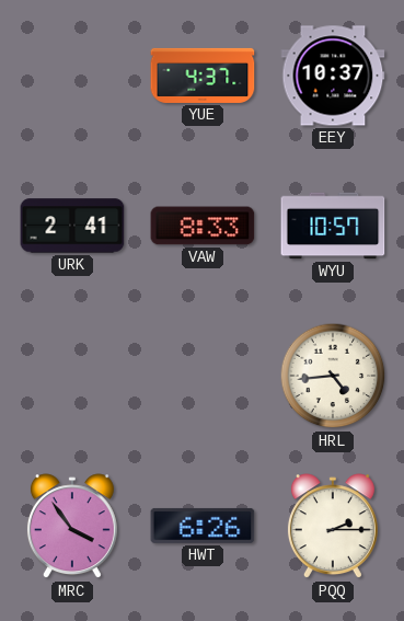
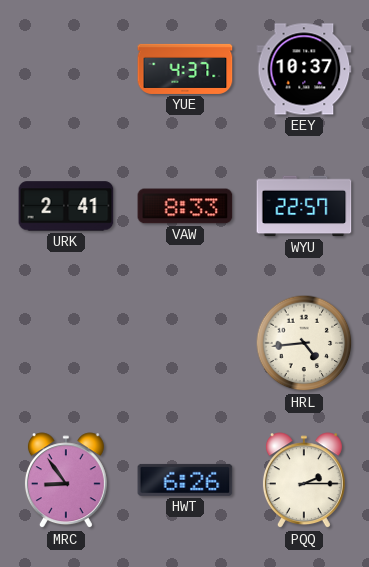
WYU: 10:57 -> 22:57
MRC: 3:54 -> 8:54
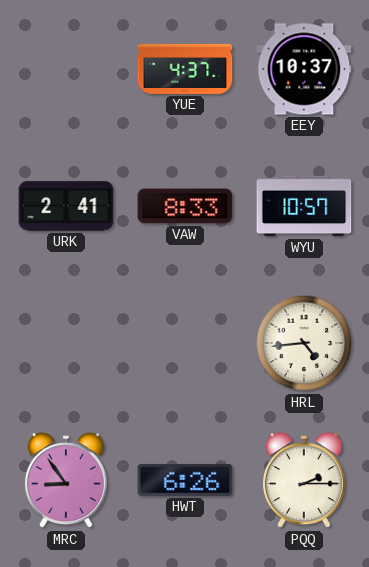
WYU: 22:57 -> 10:57
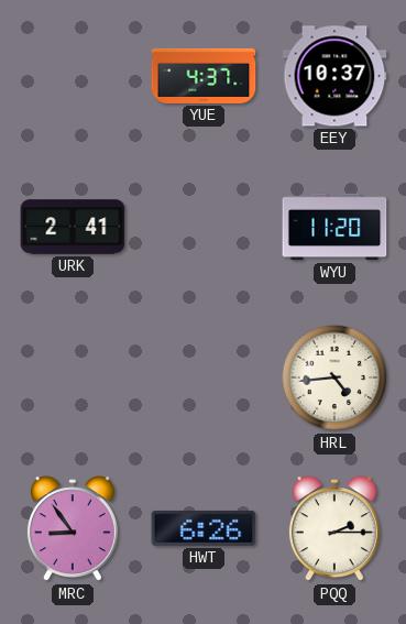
VAW: 8:33 -> none
WYU: 10:57 -> 11:20
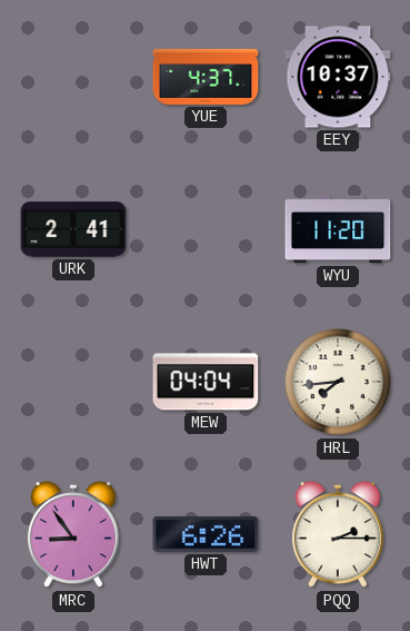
MEW: none -> 04:04
HRL: 4:44 -> 7:44
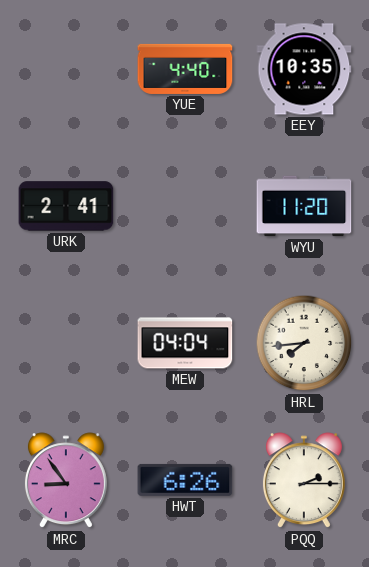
YUE: 4:37 -> 4:40
EEY: 10:37 -> 10:35
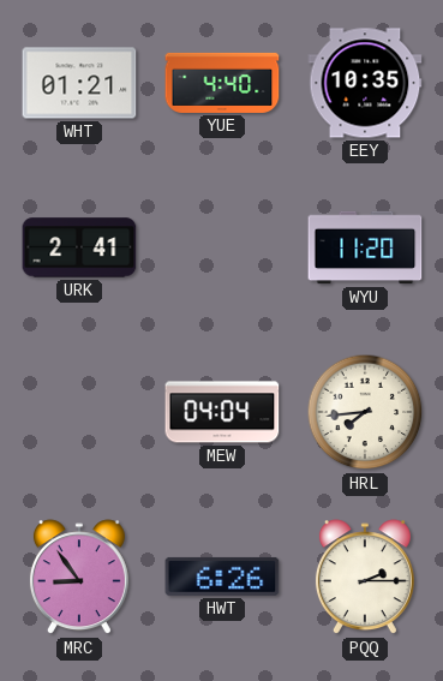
WHT: none -> 01:21
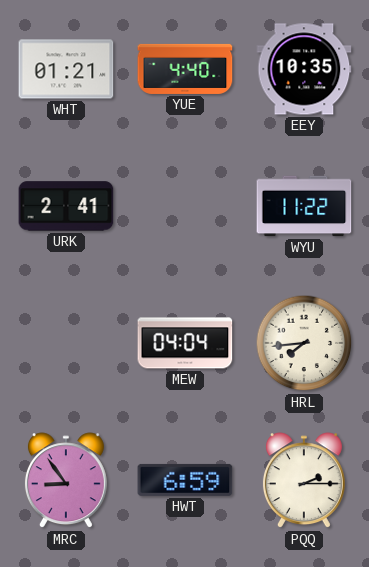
WYU: 11:20 -> 11:22
HWT: 6:26 -> 6:59
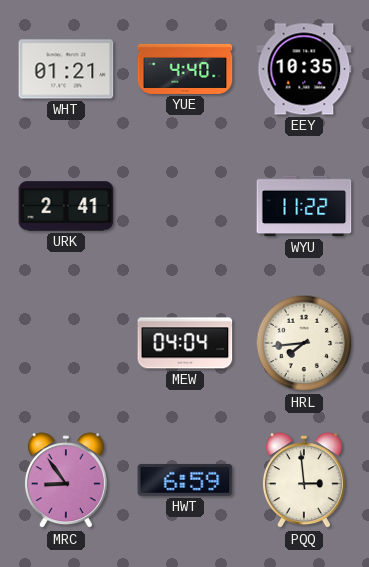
PQQ: 2:15 -> 2:59
